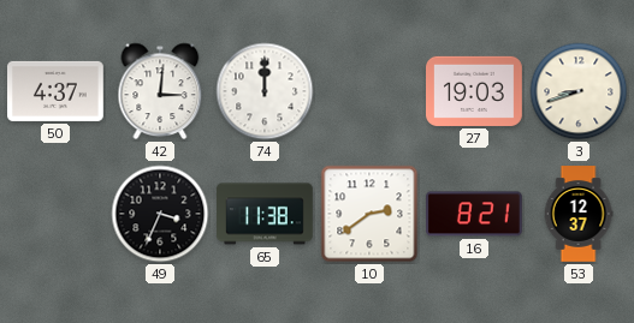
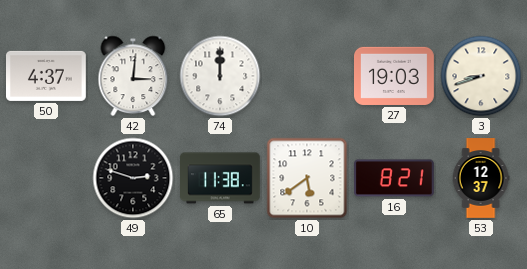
49: 3:34 -> 2:48
10: 2:39 -> 5:39
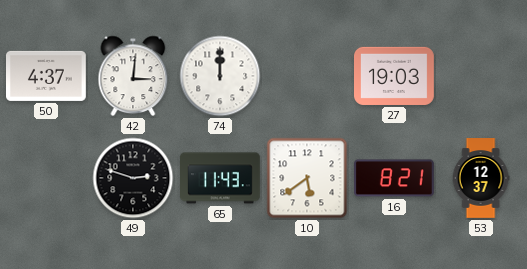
3: 8:42 -> none
65: 11:38 -> 11:43
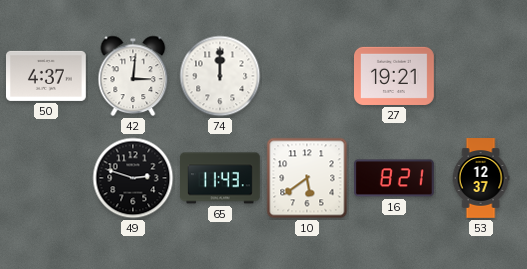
27: 19:03 -> 19:21
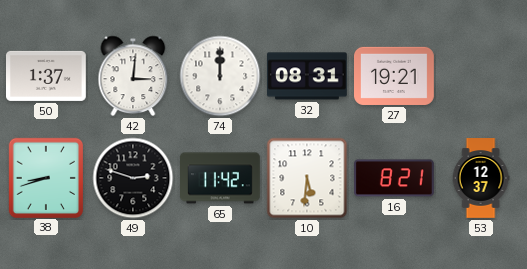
50: 4:37 -> 1:37
32: none -> 08:31
38: none -> 8:42
65: 11:43 -> 11:42
10: 5:39 -> 5:31
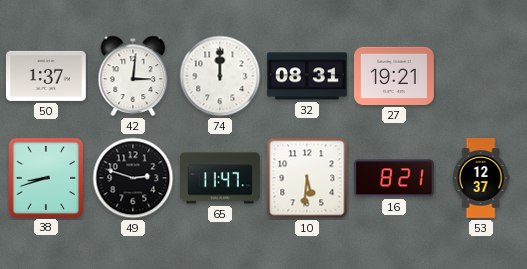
65: 11:42 -> 11:47
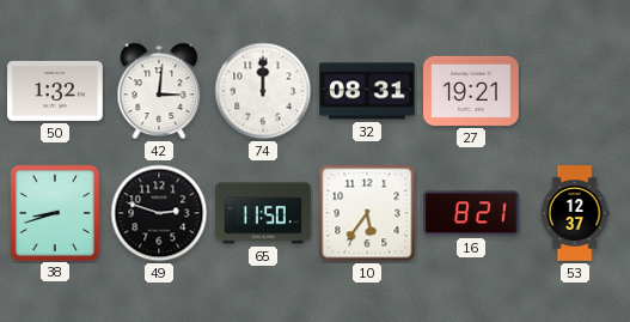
50: 1:37 -> 1:32
65: 11:47 -> 11:50
10: 5:31 -> 5:36
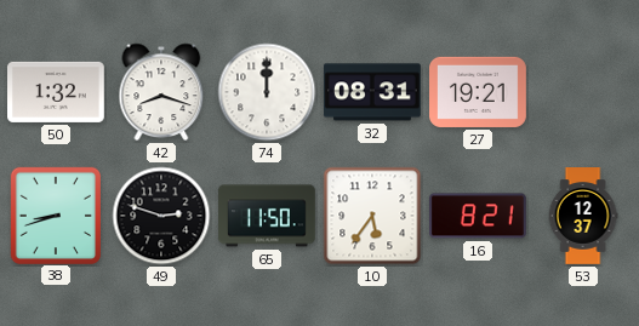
42: 3:01 -> 8:18
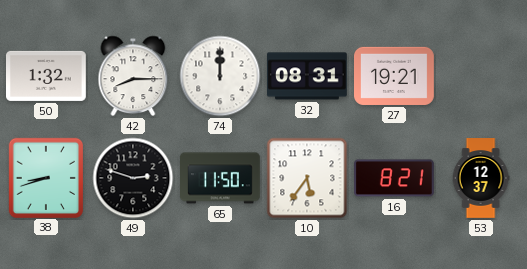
42: 8:18 -> 8:15
